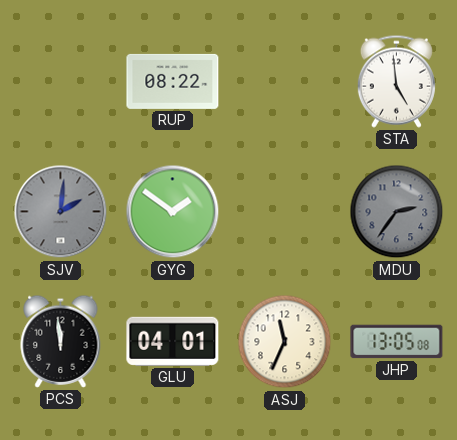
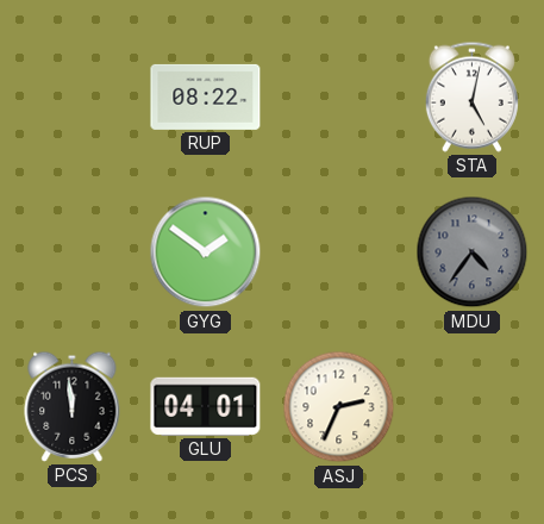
STA: 4:59 -> 5:02
SJV: 2:01 -> none
MDU: 2:36 -> 4:36
ASJ: 11:34 -> 2:34
JHP: 13:05 -> none
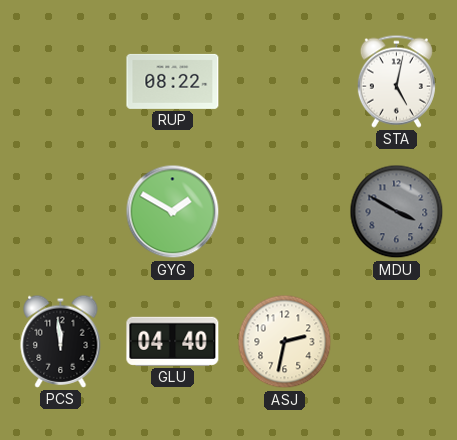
GYG: 1:51 -> 1:50
MDU: 4:36 -> 3:50
GLU: 04:01 -> 04:40
ASJ: 2:34 -> 2:32
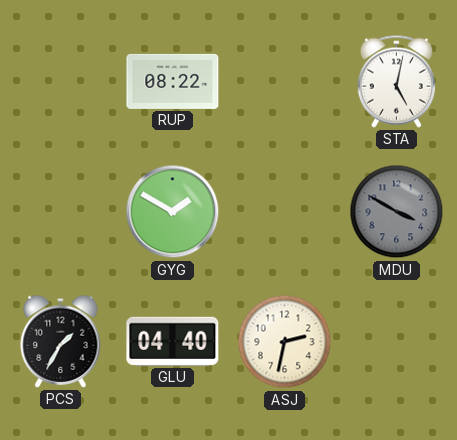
PCS: 11:59 -> 1:35
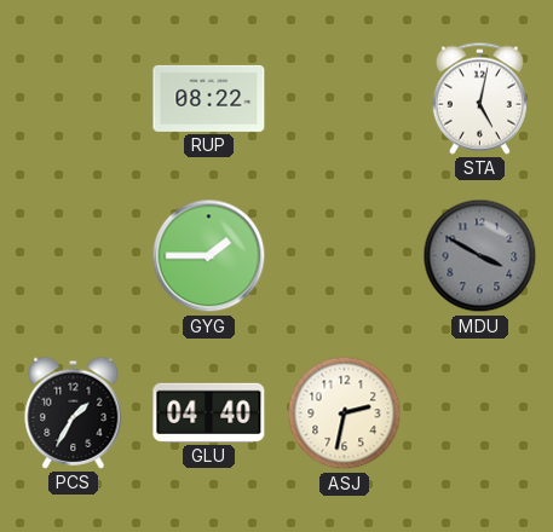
GYG: 1:50 -> 1:45
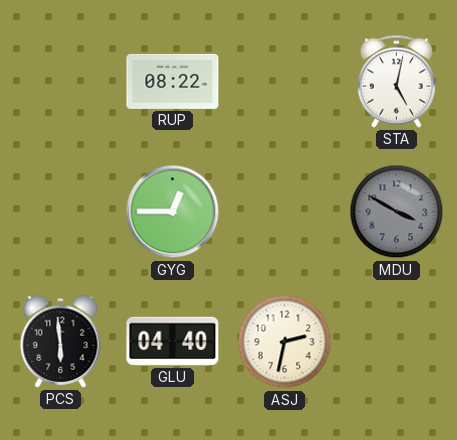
GYG: 1:45 -> 12:45
PCS: 1:35 -> 5:59
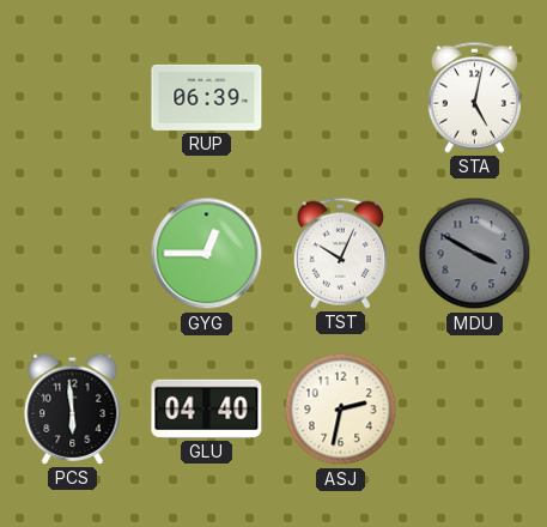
RUP: 08:22 -> 06:39
TST: none -> 10:04
